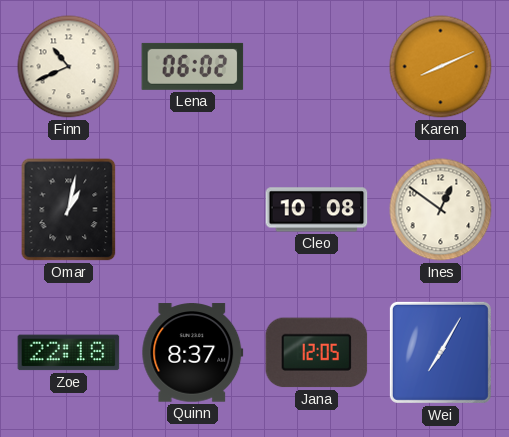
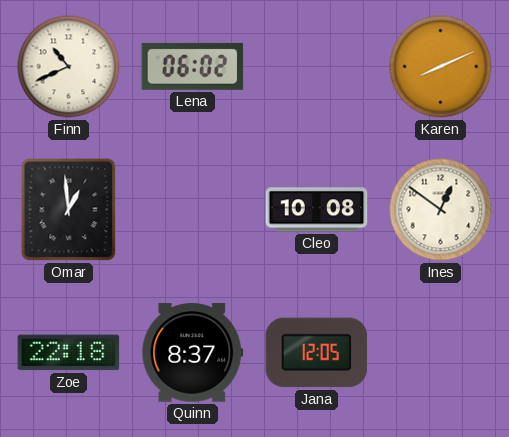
Omar: 1:02 -> 12:59
Wei: 7:05 -> none
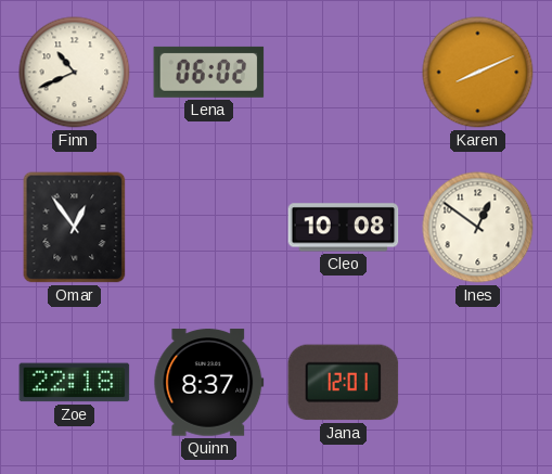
Omar: 12:59 -> 12:54
Jana: 12:05 -> 12:01
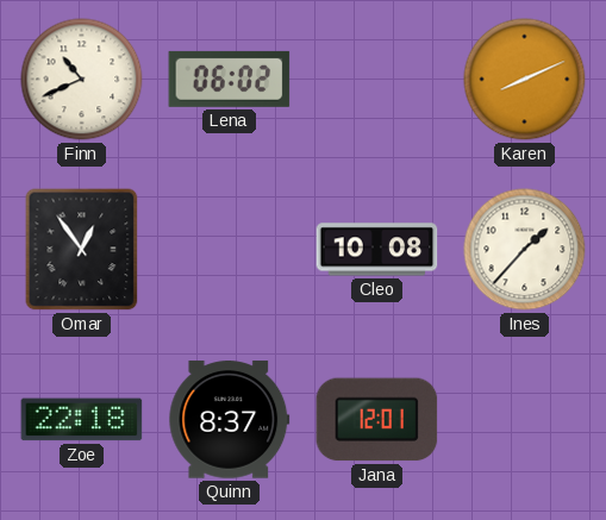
Ines: 12:51 -> 1:37
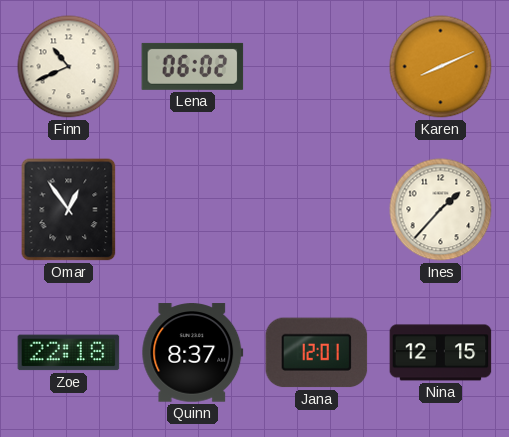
Cleo: 10:08 -> none
Nina: none -> 12:15
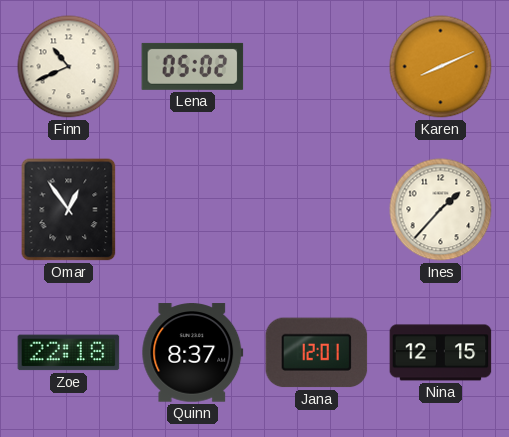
Lena: 06:02 -> 05:02
